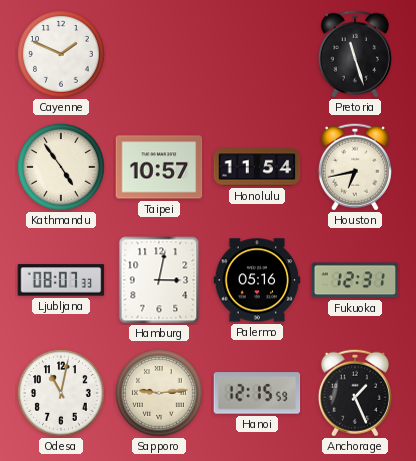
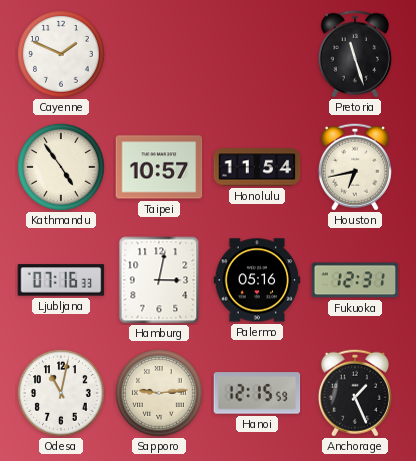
Ljubljana: 08:07 -> 07:16
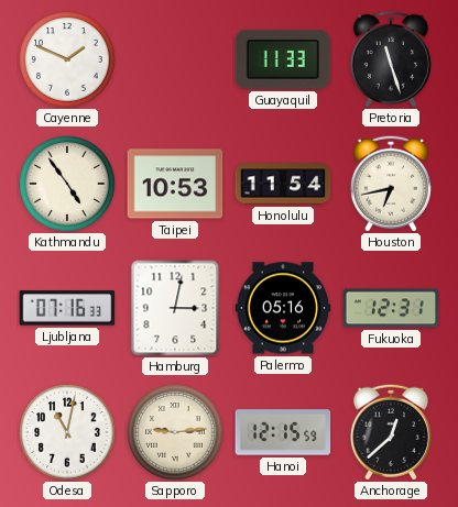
Guayaquil: none -> 11:33
Taipei: 10:57 -> 10:53
Anchorage: 1:26 -> 12:38
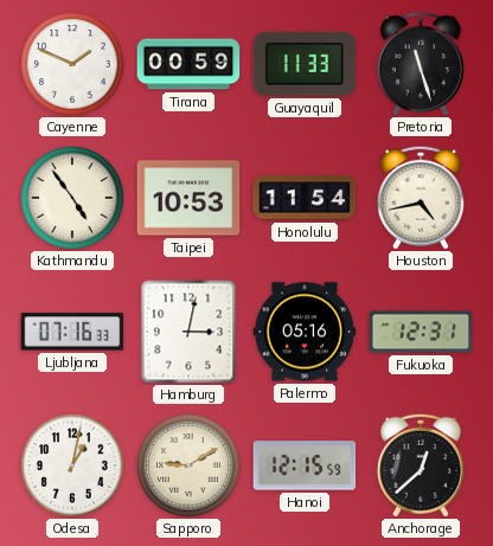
Tirana: none -> 00:59
Houston: 6:43 -> 4:43
Odesa: 11:02 -> 1:02
Sapporo: 9:14 -> 9:10
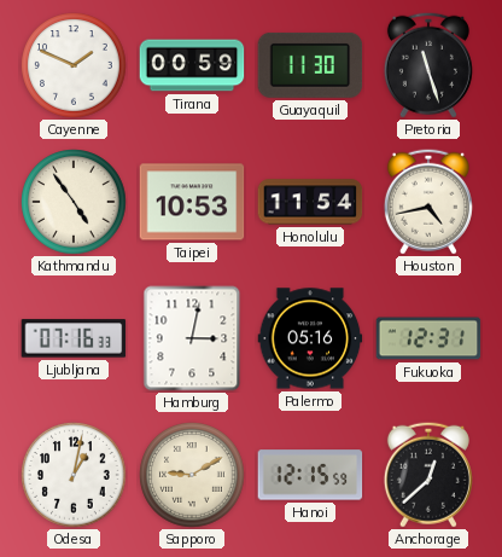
Guayaquil: 11:33 -> 11:30
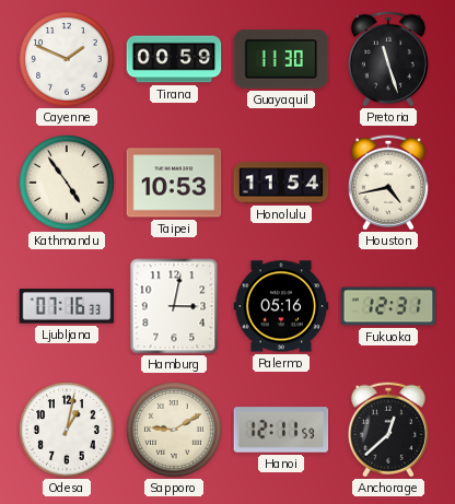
Hanoi: 12:15 -> 12:11
